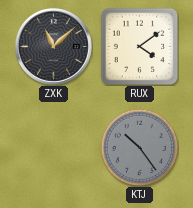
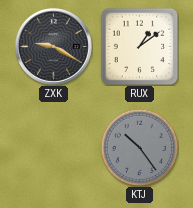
ZXK: 11:08 -> 9:20
RUX: 4:09 -> 1:09
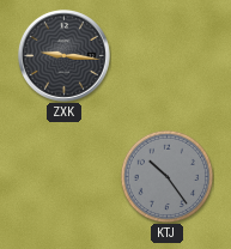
ZXK: 9:20 -> 9:16
RUX: 1:09 -> none
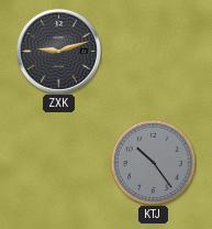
ZXK: 9:16 -> 9:12
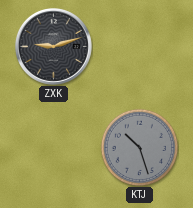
KTJ: 10:24 -> 10:27
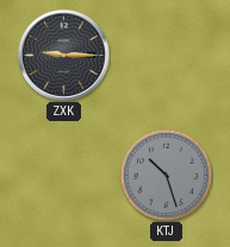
ZXK: 9:12 -> 9:15
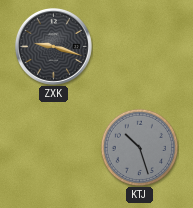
ZXK: 9:15 -> 9:18
